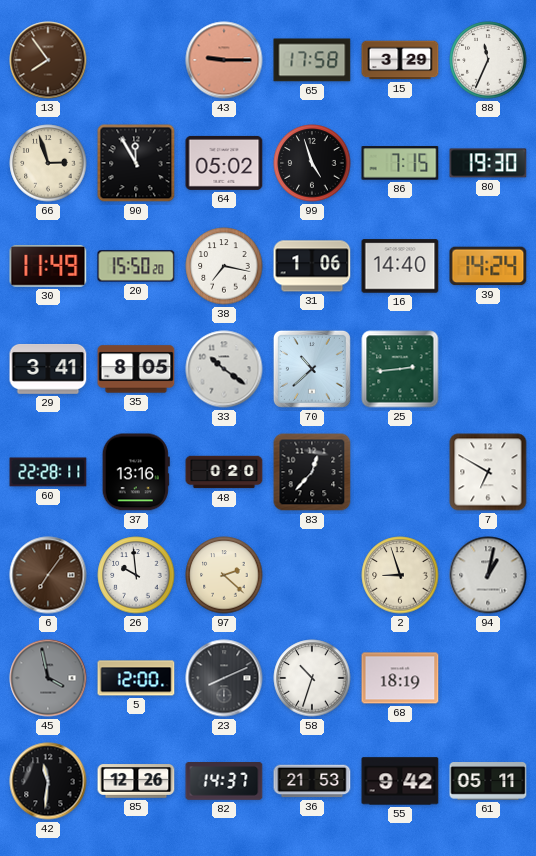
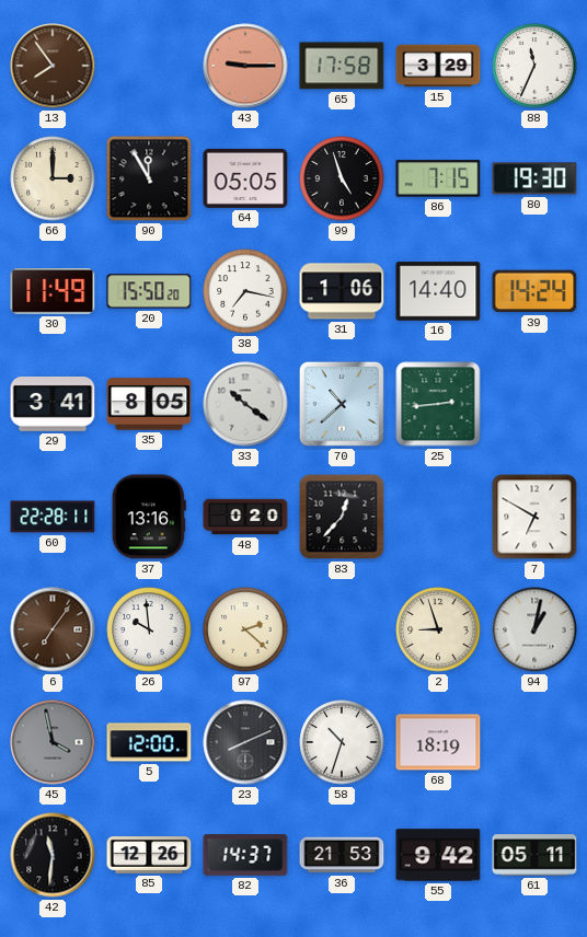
66: 2:57 -> 3:00
64: 05:02 -> 05:05
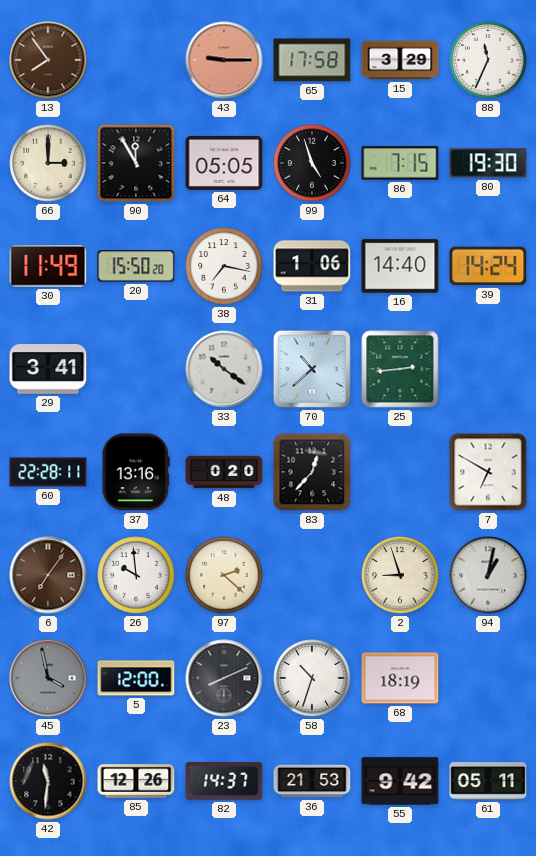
35: 8:05 -> none
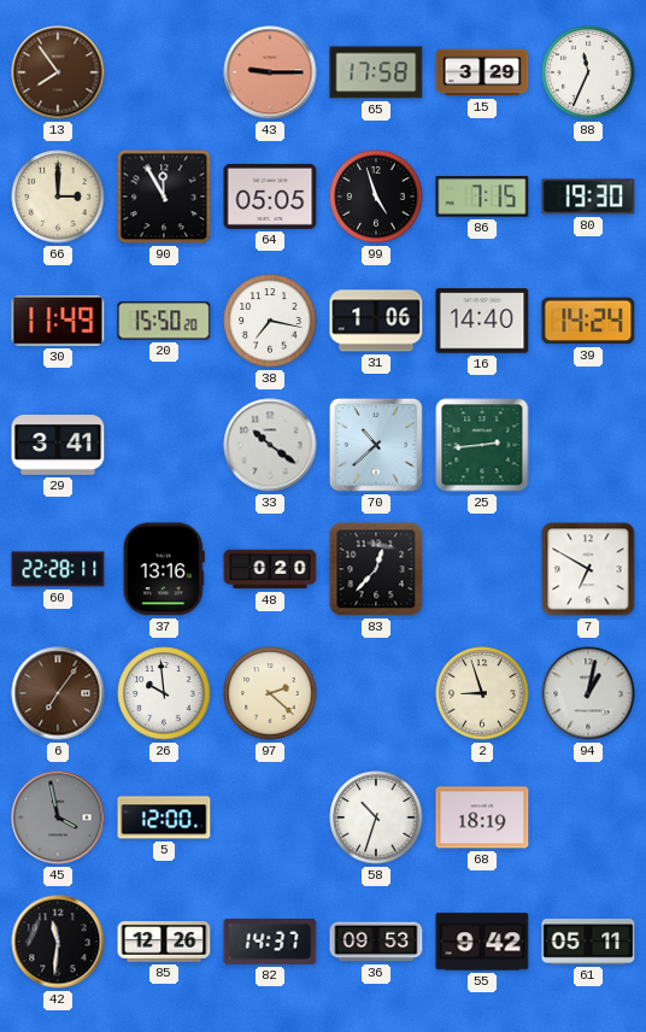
23: 8:11 -> none
36: 21:53 -> 09:53
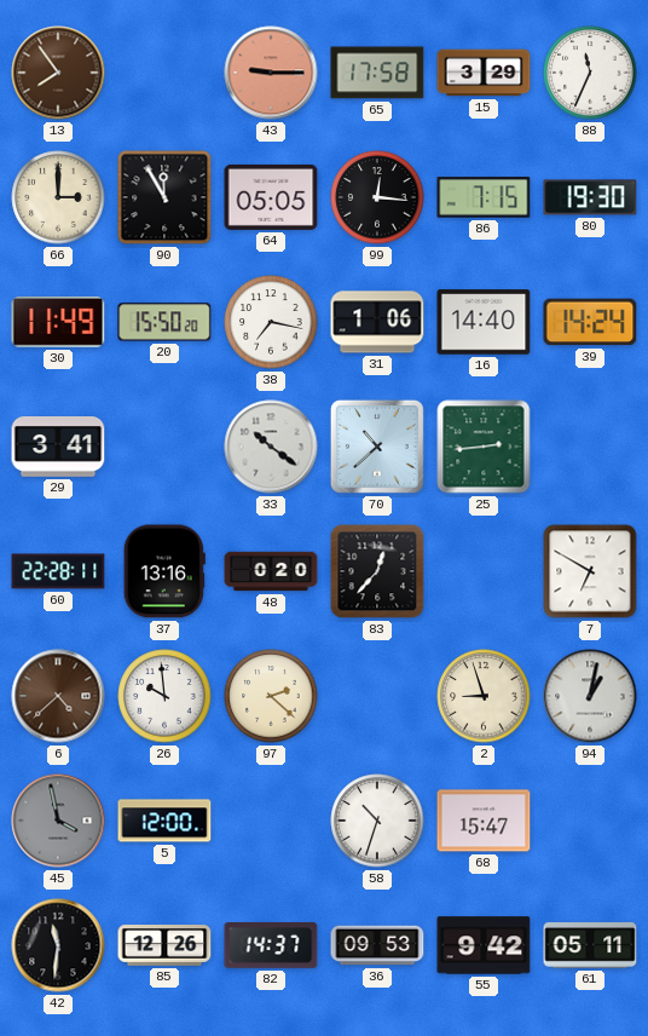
99: 4:57 -> 12:16
6: 7:06 -> 4:38
68: 18:19 -> 15:47
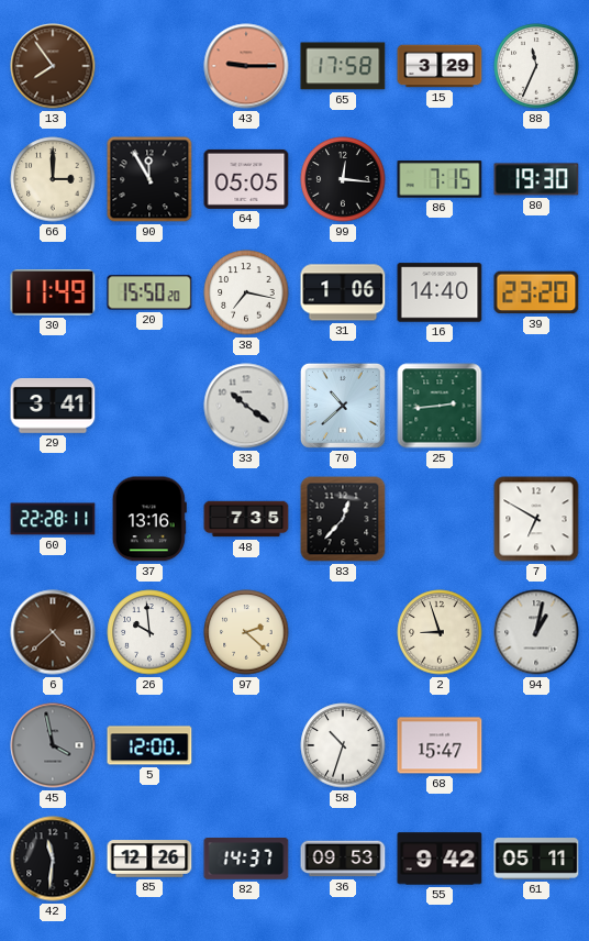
39: 14:24 -> 23:20
48: 0:20 -> 7:35
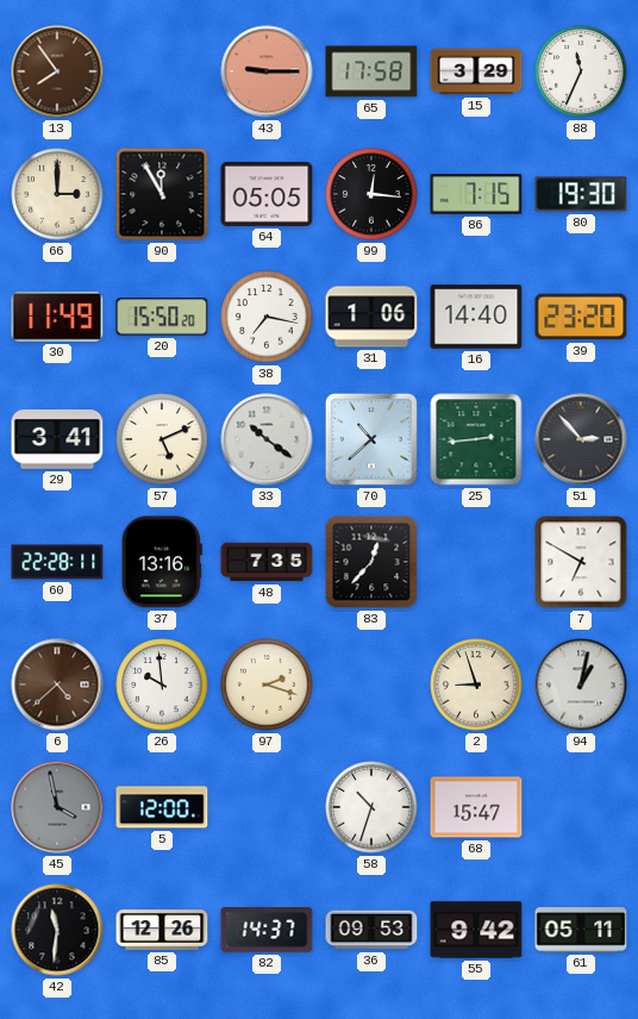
57: none -> 5:11
51: none -> 2:53
97: 2:22 -> 2:18
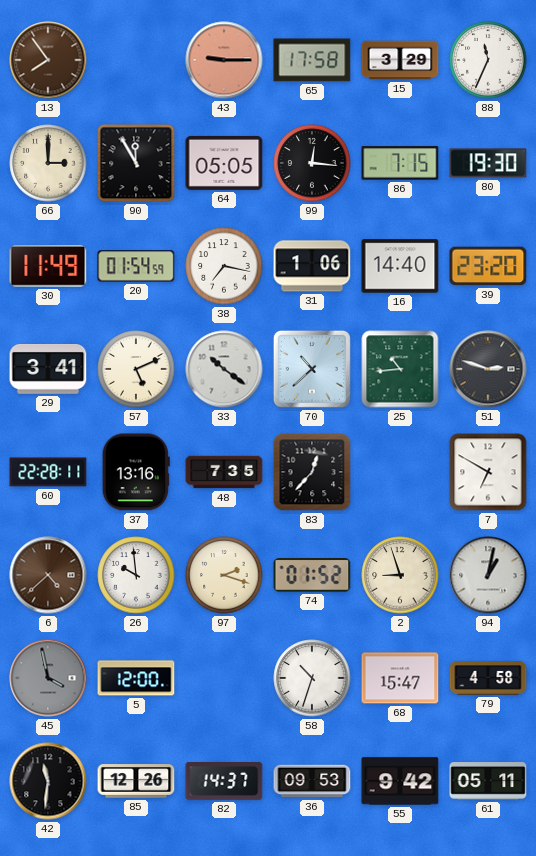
20: 15:50 -> 01:54
25: 2:44 -> 10:44
51: 2:53 -> 2:48
74: none -> 01:52
79: none -> 4:58
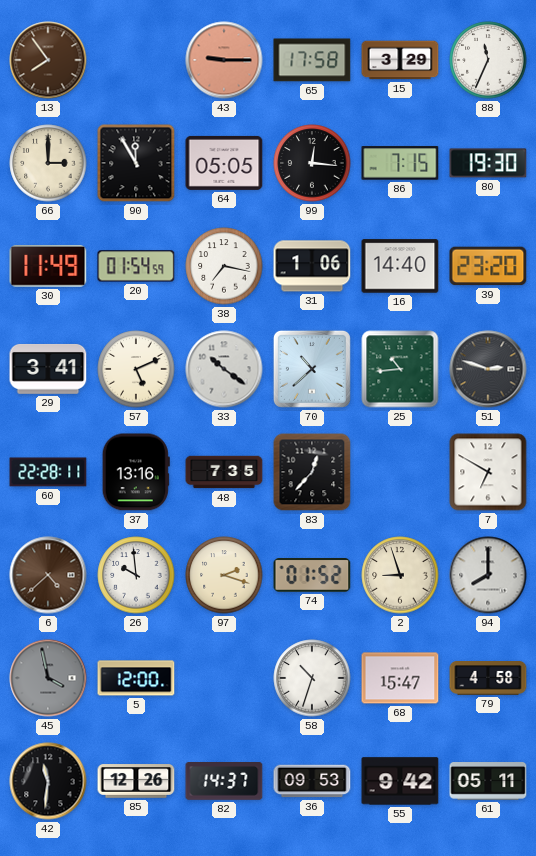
94: 1:02 -> 8:00
